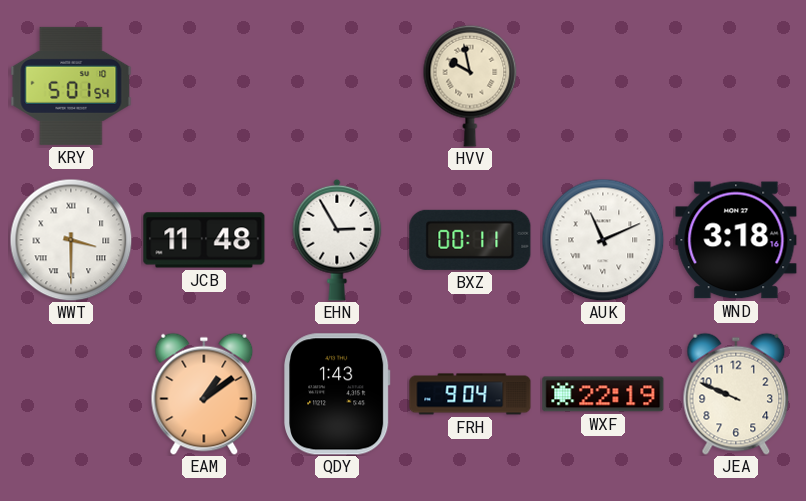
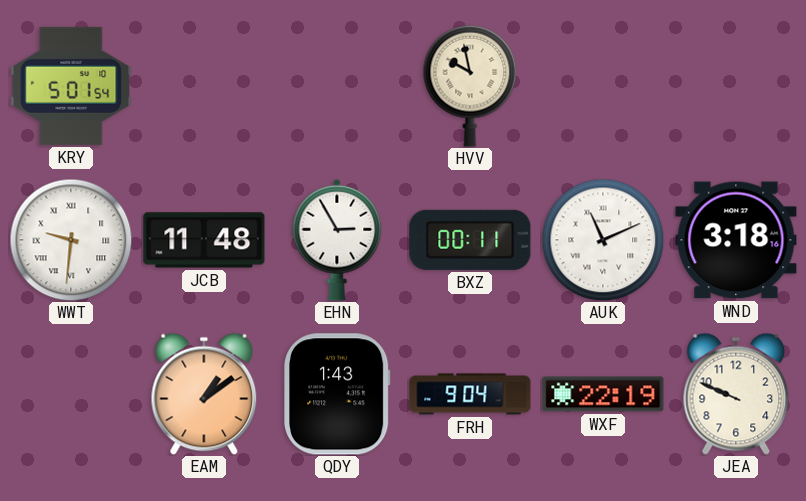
WWT: 3:30 -> 9:31
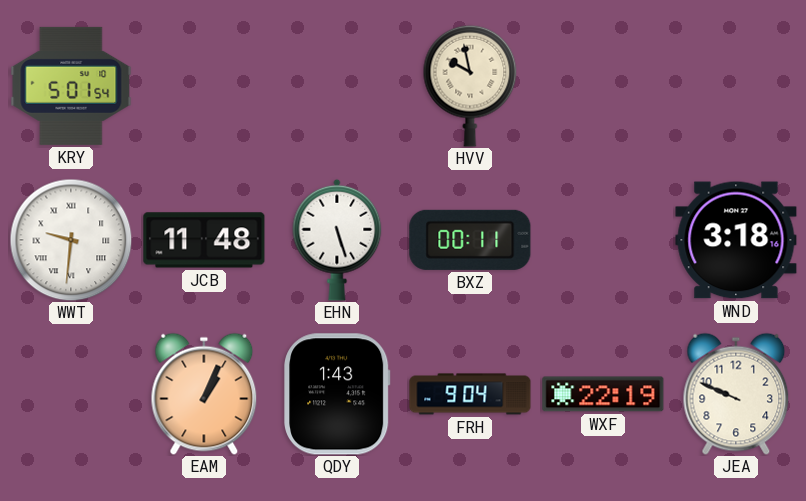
EHN: 2:55 -> 5:27
AUK: 11:11 -> none
EAM: 1:09 -> 1:04
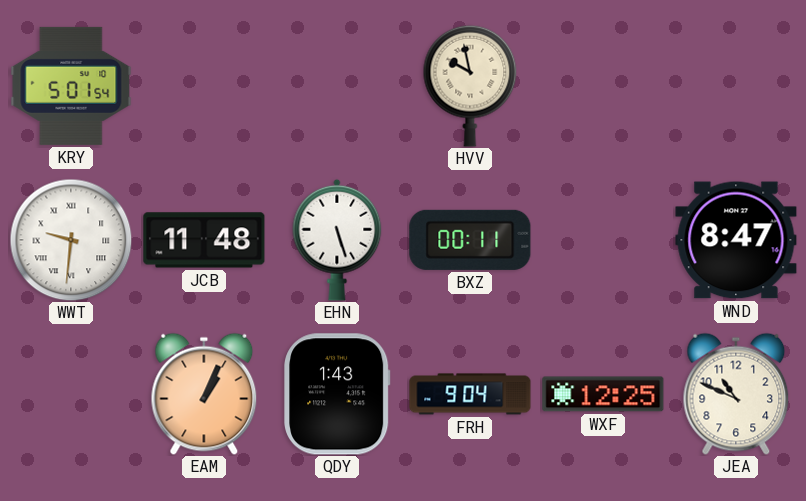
WND: 3:18 -> 8:47
WXF: 22:19 -> 12:25
JEA: 9:49 -> 10:49
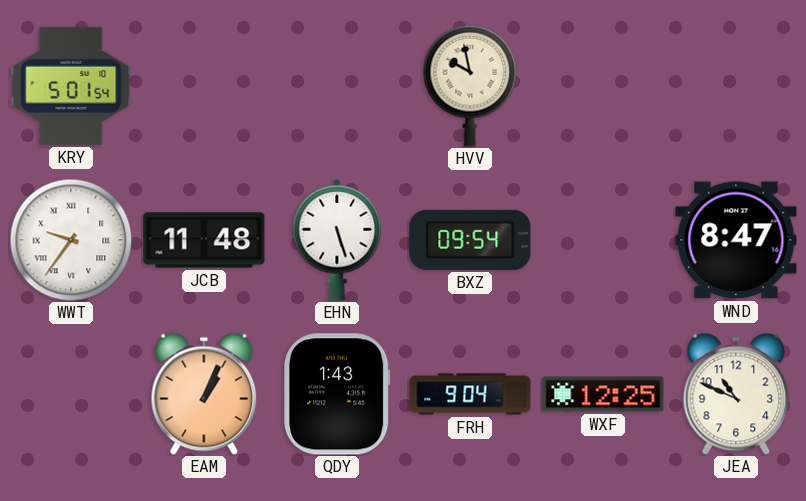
WWT: 9:31 -> 9:36
BXZ: 00:11 -> 09:54
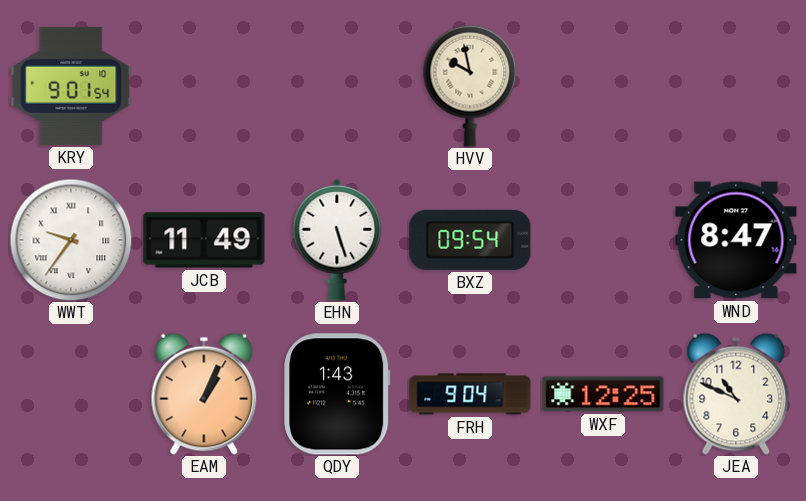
KRY: 5:01 -> 9:01
JCB: 11:48 -> 11:49
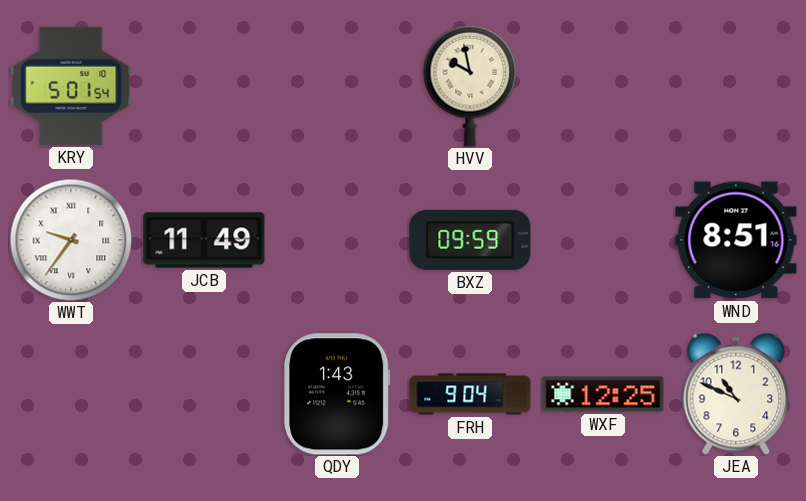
KRY: 9:01 -> 5:01
EHN: 5:27 -> none
BXZ: 09:54 -> 09:59
WND: 8:47 -> 8:51
EAM: 1:04 -> none
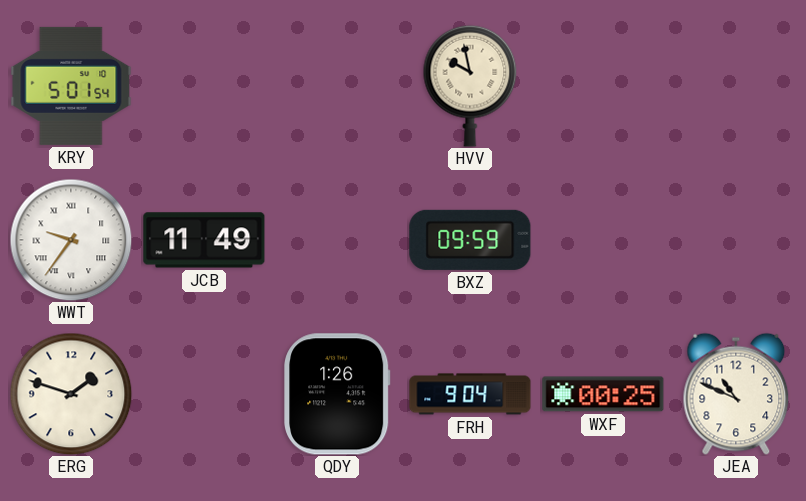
WND: 8:51 -> none
ERG: none -> 1:48
QDY: 1:43 -> 1:26
WXF: 12:25 -> 00:25
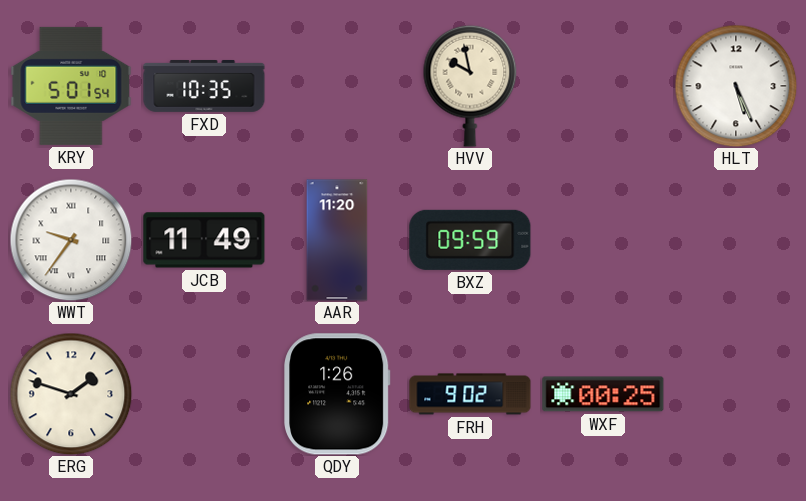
FXD: none -> 10:35
HLT: none -> 5:26
AAR: none -> 11:20
FRH: 9:04 -> 9:02
JEA: 10:49 -> none
